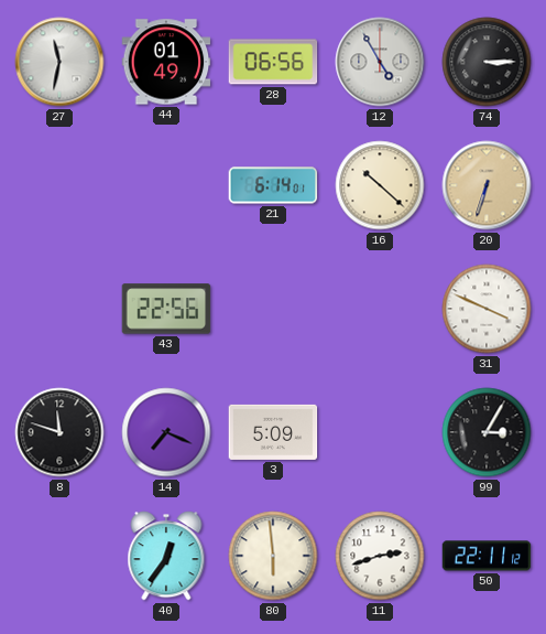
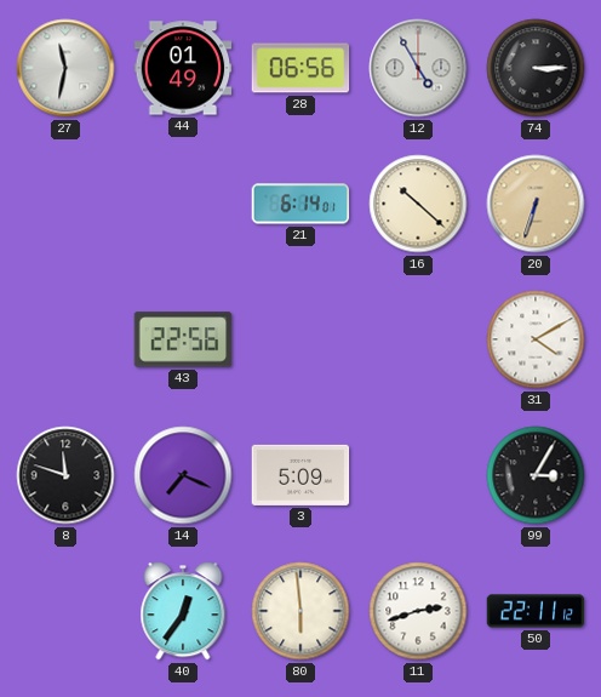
31: 3:49 -> 4:10
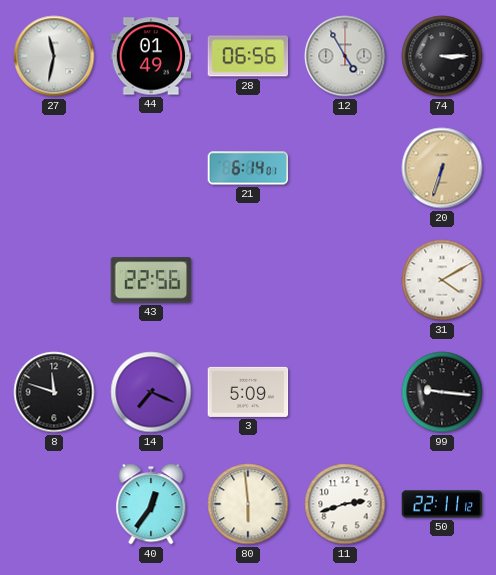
16: 10:22 -> none
99: 3:05 -> 9:16
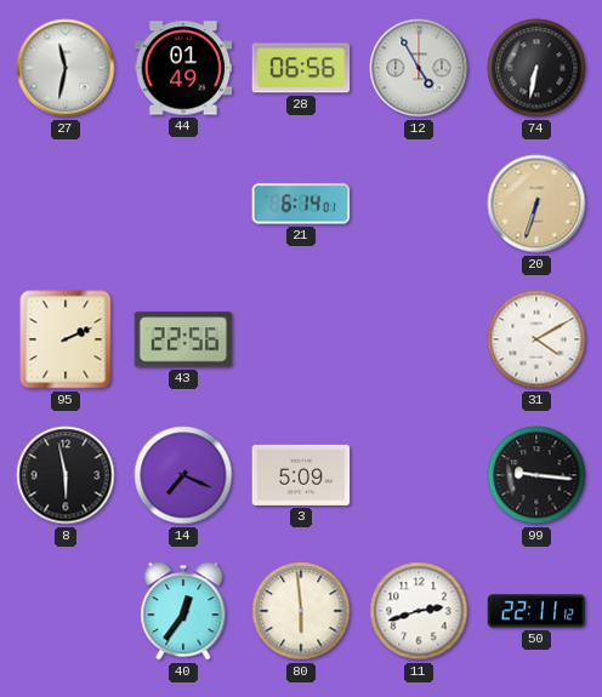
74: 3:15 -> 6:32
95: none -> 2:11
8: 11:48 -> 5:58
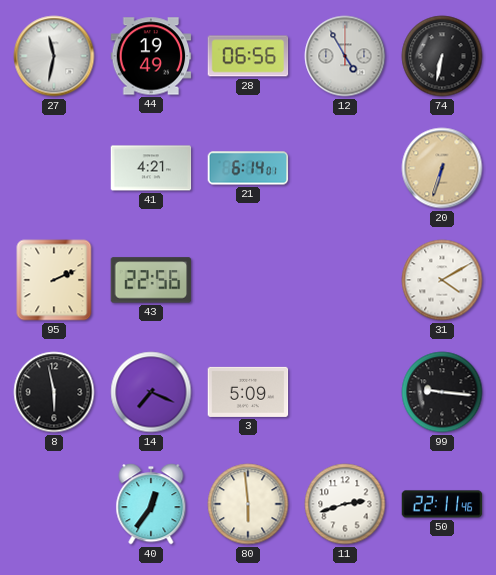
44: 01:49 -> 19:49
41: none -> 4:21
50: 22:11:12 -> 22:11:46
